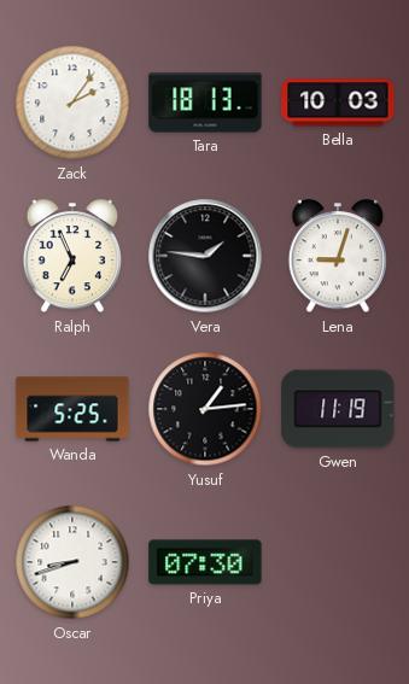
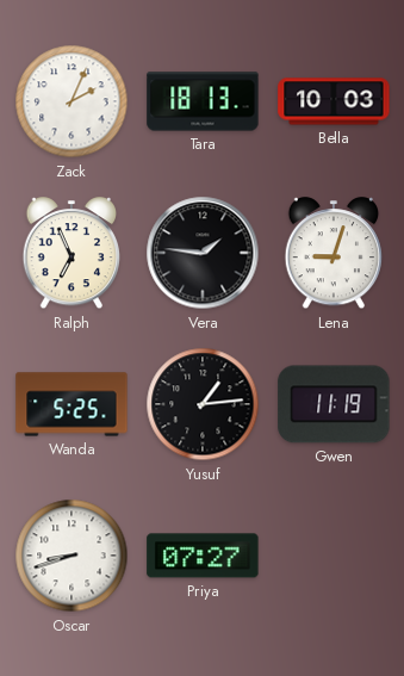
Zack: 2:06 -> 2:04
Priya: 07:30 -> 07:27
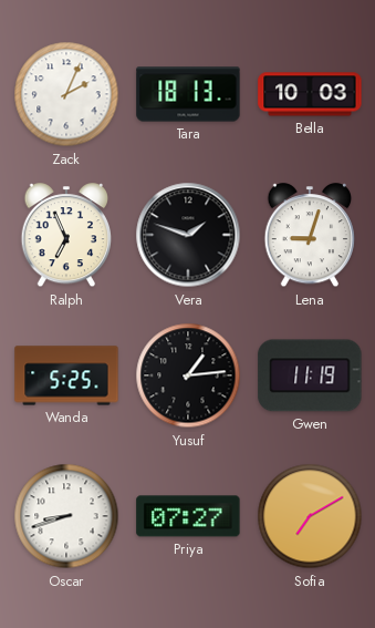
Vera: 1:46 -> 1:48
Sofia: none -> 7:10
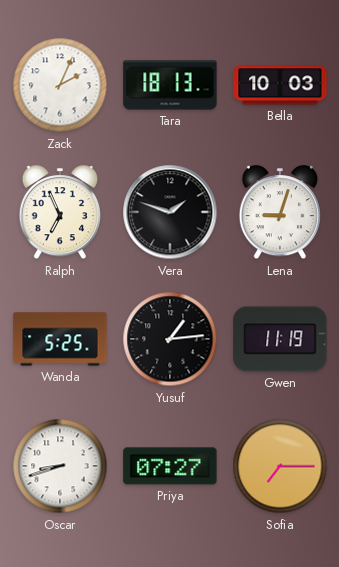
Sofia: 7:10 -> 7:15
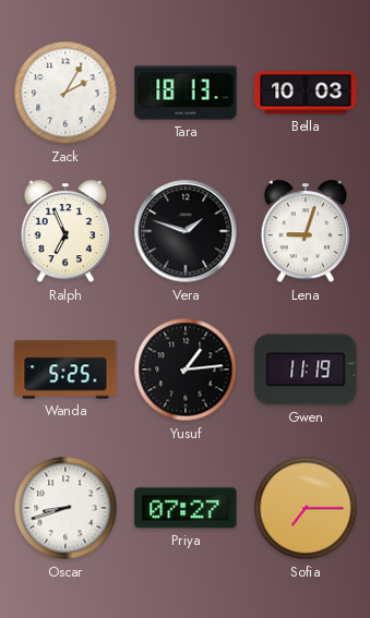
Zack: 2:04 -> 2:05
